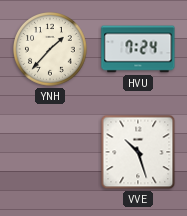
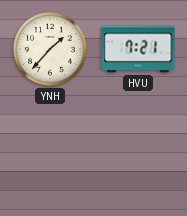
HVU: 7:24 -> 7:21
VVE: 10:27 -> none
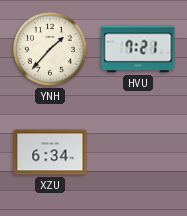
XZU: none -> 6:34
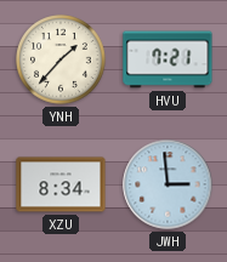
XZU: 6:34 -> 8:34
JWH: none -> 2:59
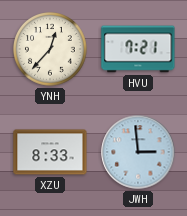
YNH: 1:37 -> 12:37
XZU: 8:34 -> 8:33
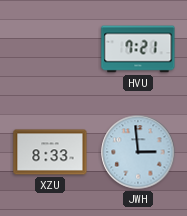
YNH: 12:37 -> none
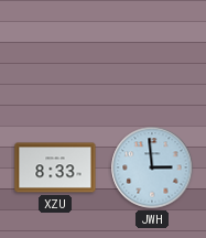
HVU: 7:21 -> none
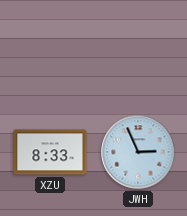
JWH: 2:59 -> 2:56
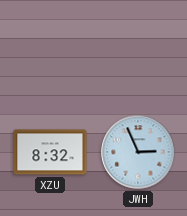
XZU: 8:33 -> 8:32
